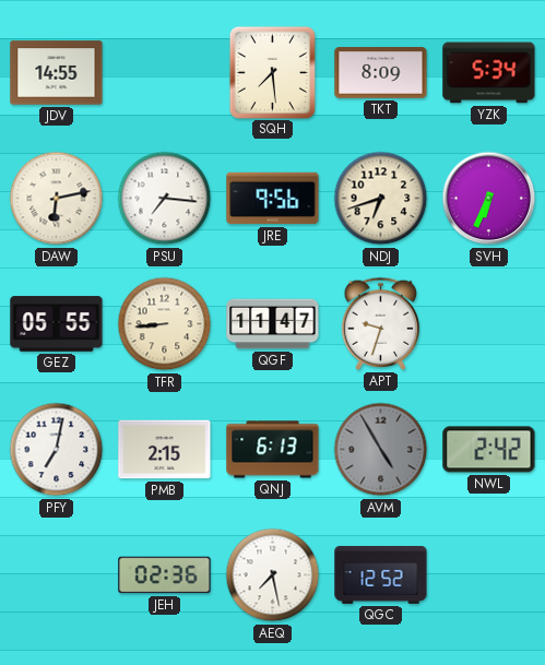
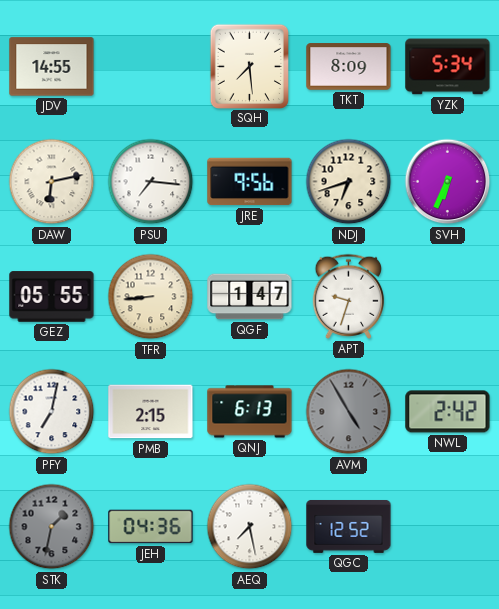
QGF: 11:47 -> 1:47
STK: none -> 1:32
JEH: 02:36 -> 04:36
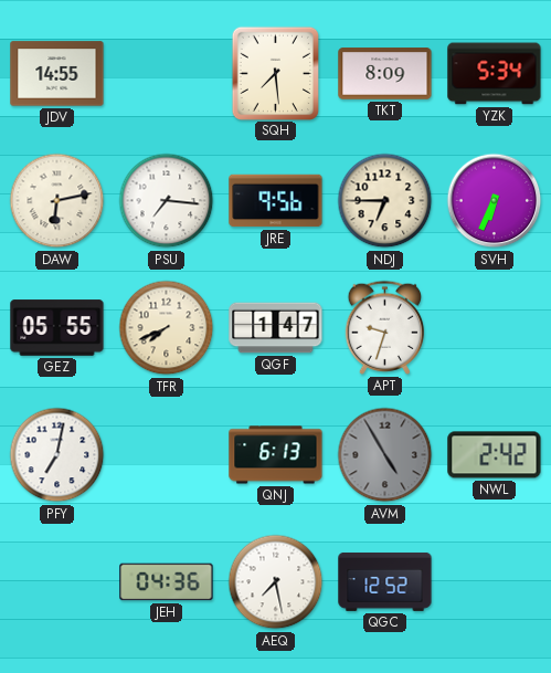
NDJ: 6:42 -> 6:45
TFR: 8:44 -> 7:41
PMB: 2:15 -> none
STK: 1:32 -> none
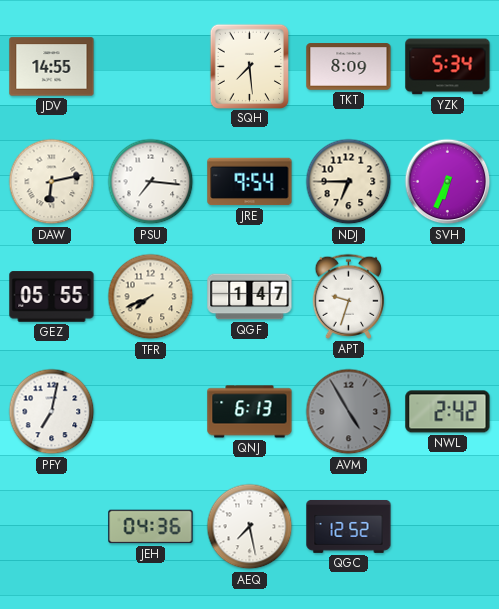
JRE: 9:56 -> 9:54
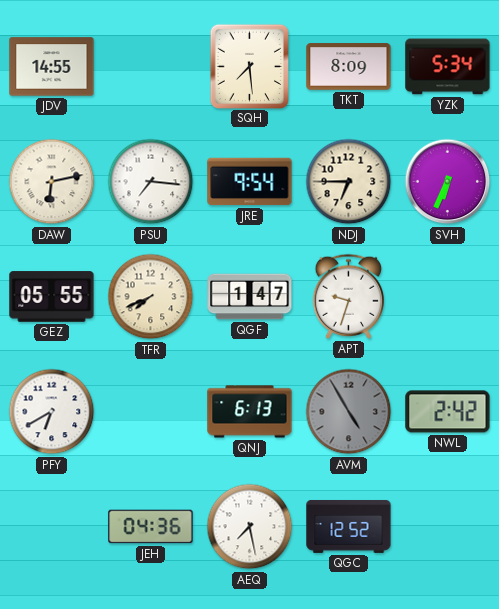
PFY: 7:02 -> 6:40
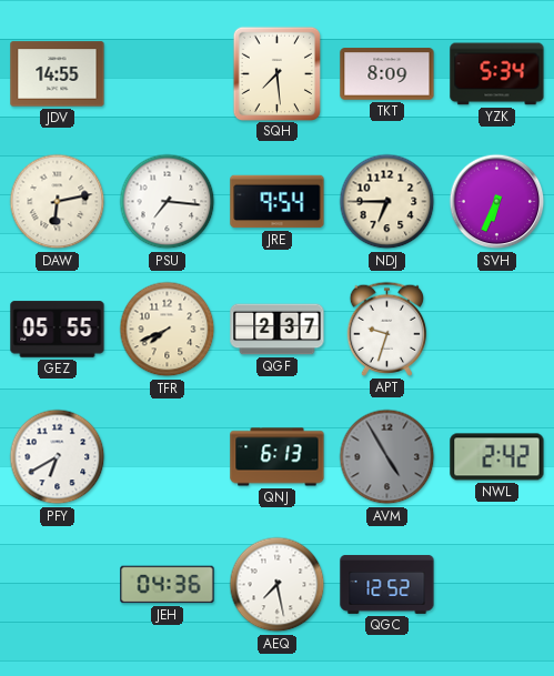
QGF: 1:47 -> 2:37
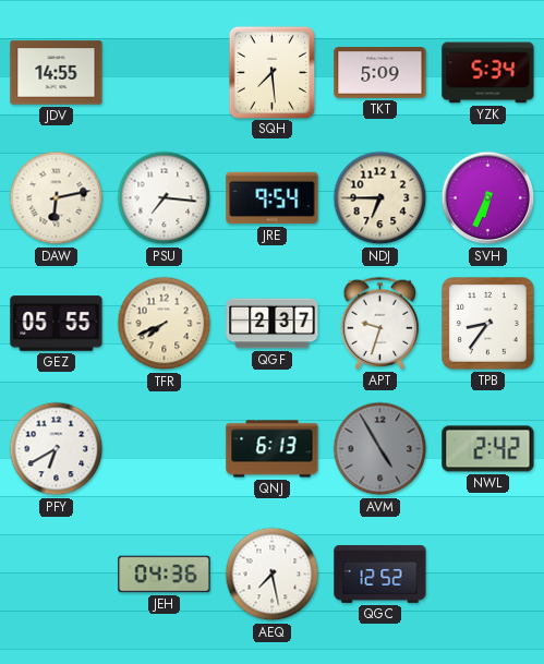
TKT: 8:09 -> 5:09
TPB: none -> 8:36
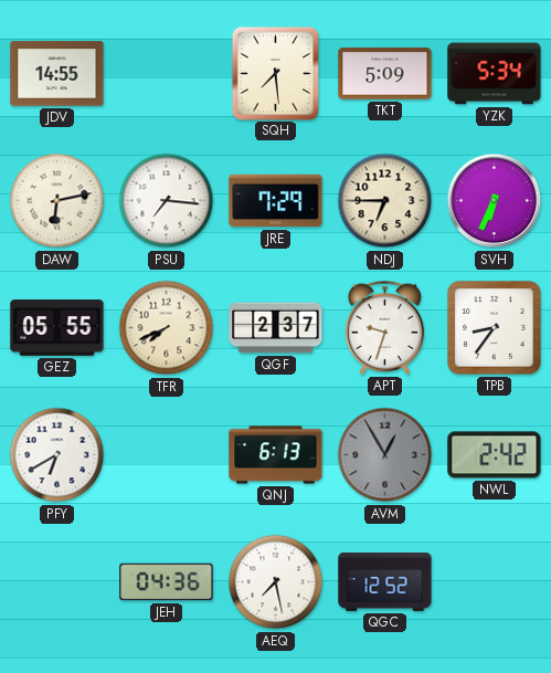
JRE: 9:54 -> 7:29
AVM: 4:55 -> 12:55
